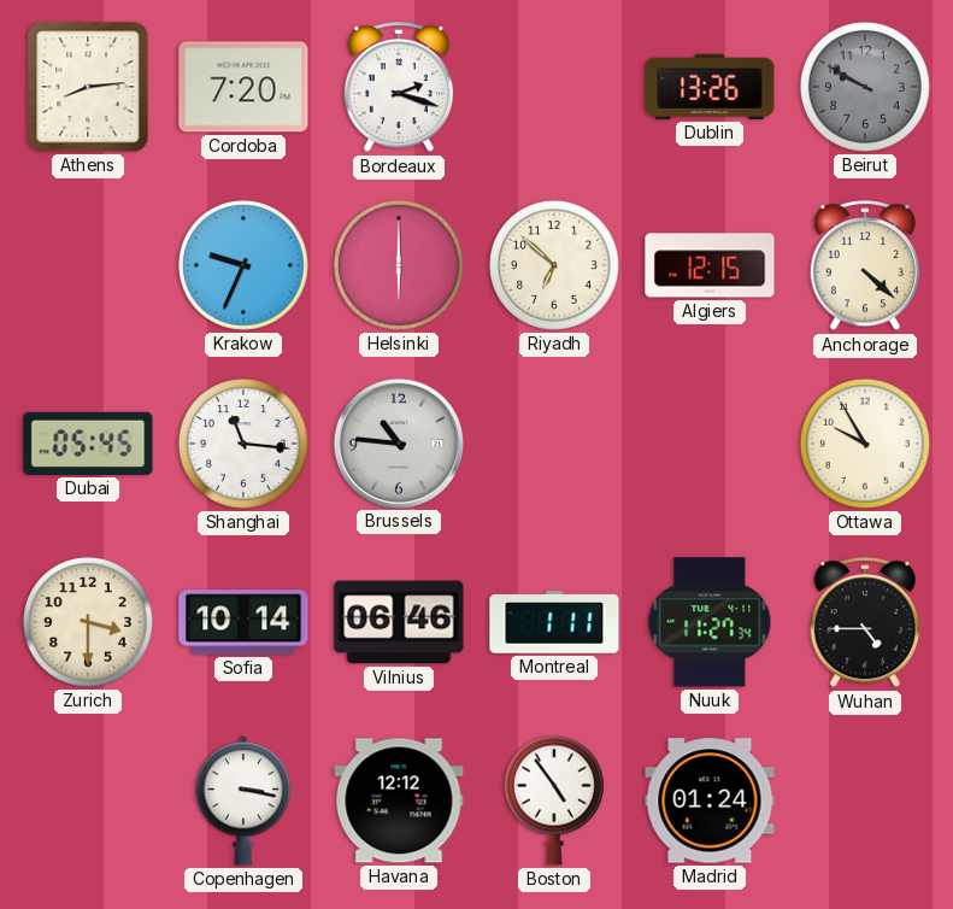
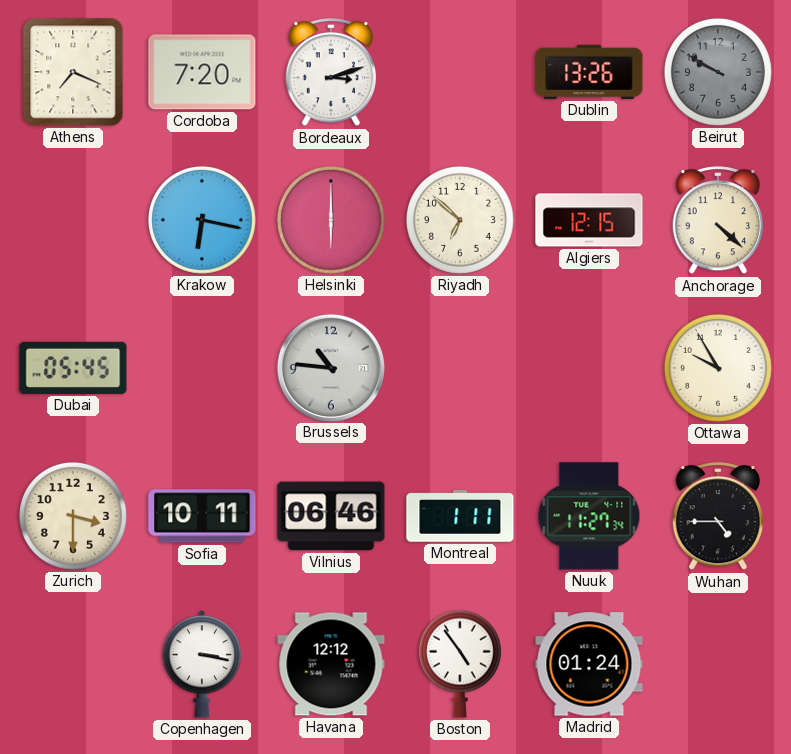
Athens: 8:14 -> 7:19
Bordeaux: 2:18 -> 3:12
Krakow: 9:34 -> 6:17
Shanghai: 11:16 -> none
Sofia: 10:14 -> 10:11
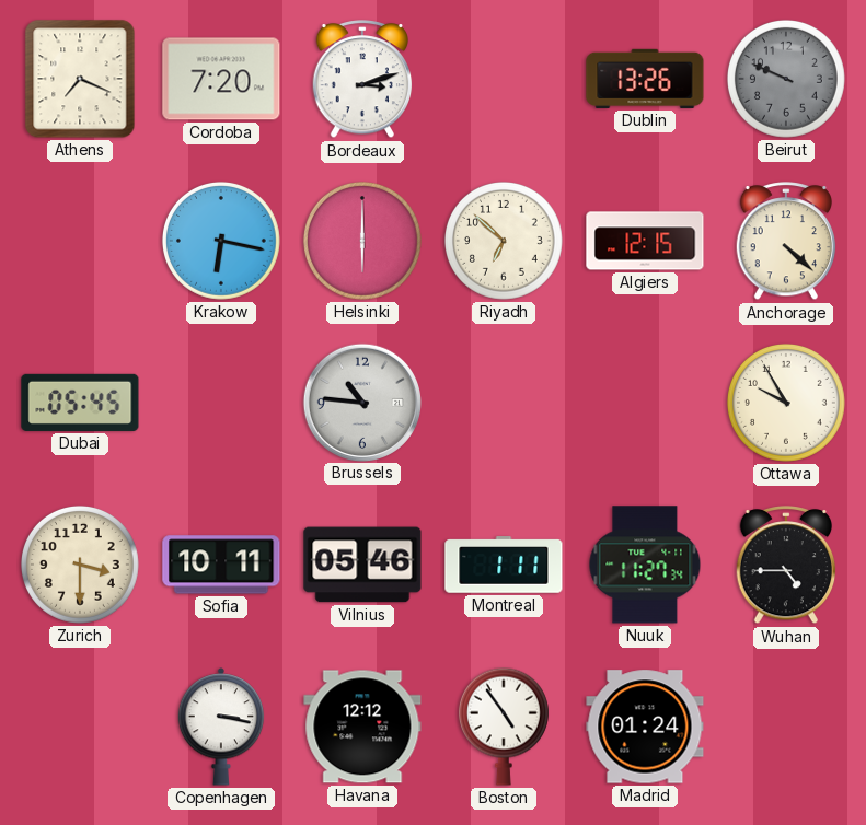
Beirut: 9:50 -> 9:49
Vilnius: 06:46 -> 05:46
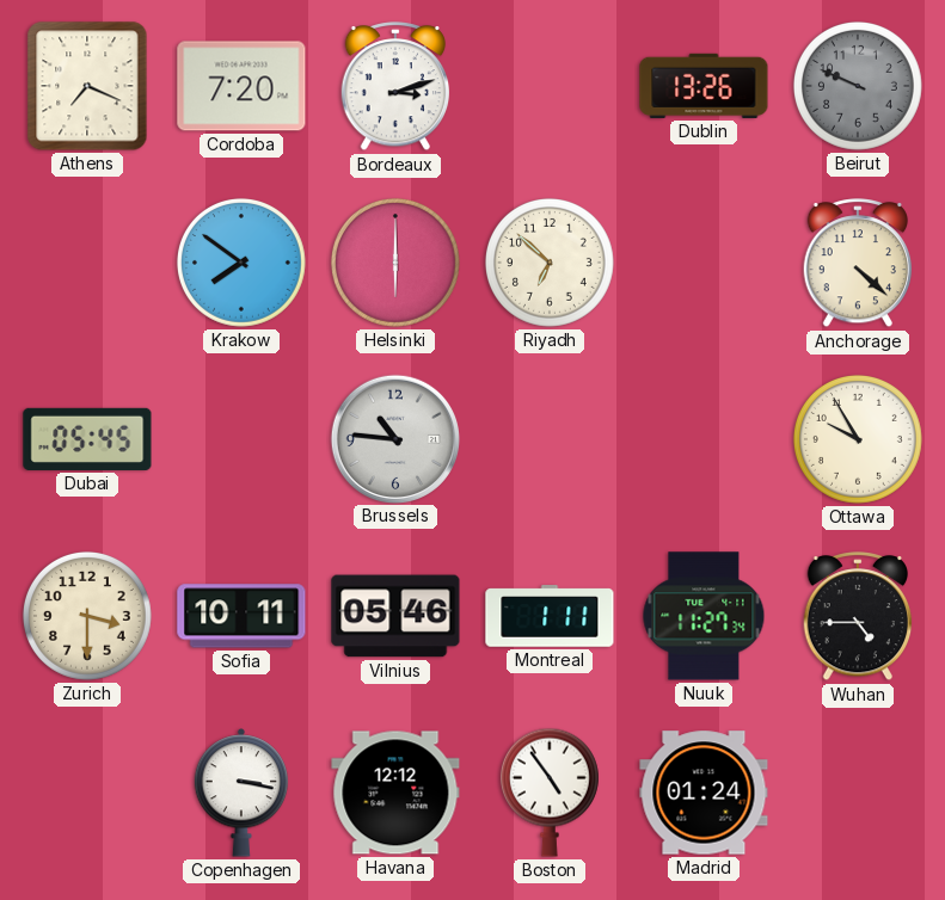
Krakow: 6:17 -> 7:51
Algiers: 12:15 -> none
